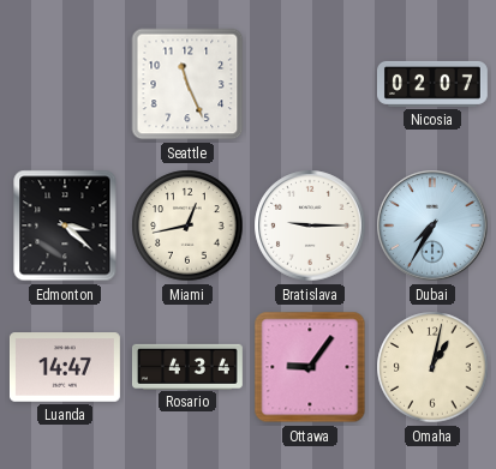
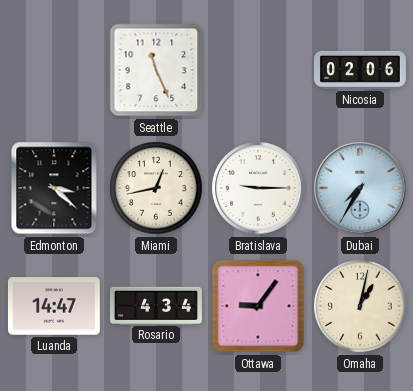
Nicosia: 02:07 -> 02:06
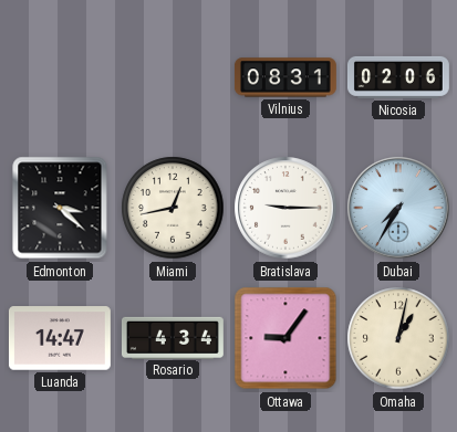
Seattle: 11:26 -> none
Vilnius: none -> 08:31
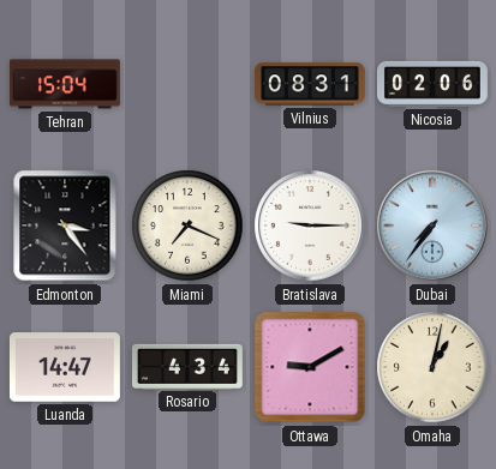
Tehran: none -> 15:04
Edmonton: 3:22 -> 3:24
Miami: 12:43 -> 7:19
Dubai: 7:35 -> 7:36
Ottawa: 9:06 -> 9:10
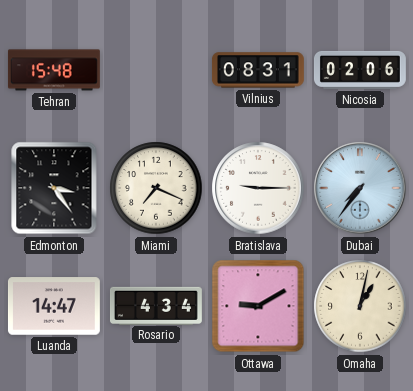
Tehran: 15:04 -> 15:48
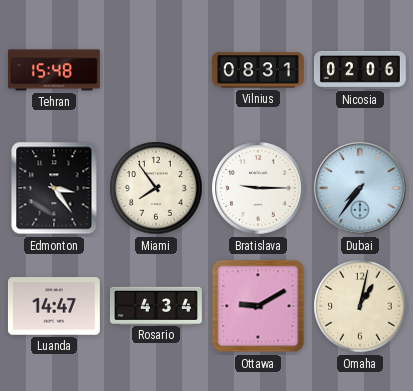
Miami: 7:19 -> 7:54
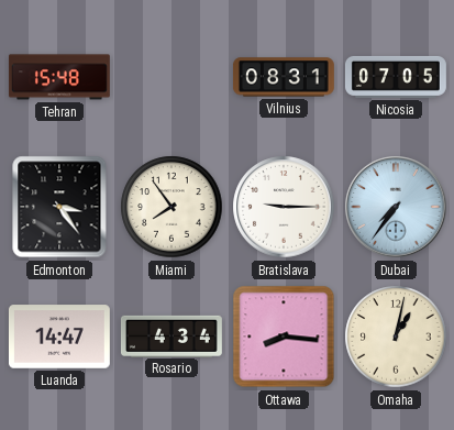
Nicosia: 02:06 -> 07:05
Ottawa: 9:10 -> 8:16
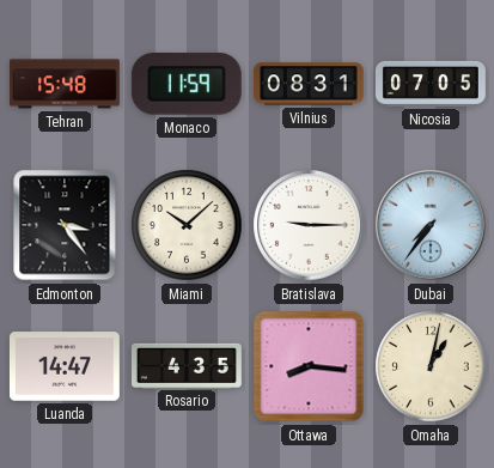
Monaco: none -> 11:59
Miami: 7:54 -> 10:08
Rosario: 4:34 -> 4:35
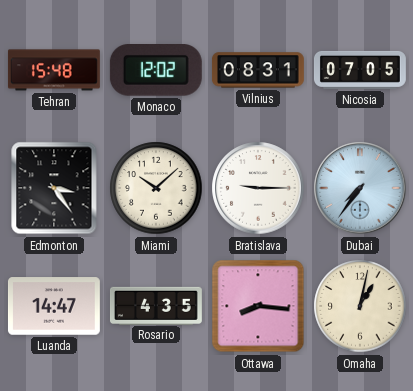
Monaco: 11:59 -> 12:02
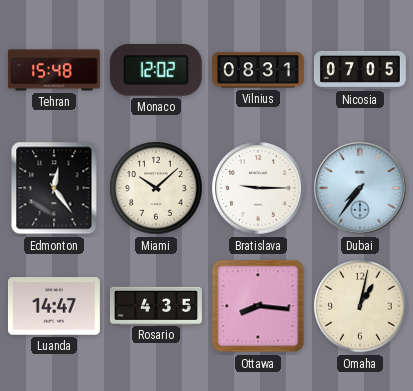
Edmonton: 3:24 -> 12:24
